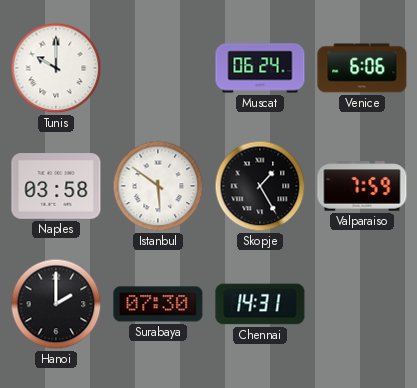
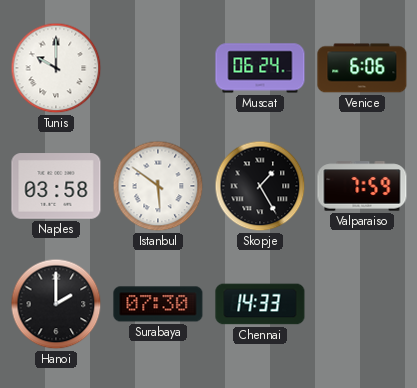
Chennai: 14:31 -> 14:33
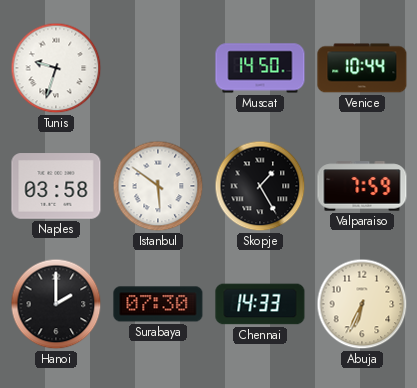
Tunis: 10:00 -> 9:33
Muscat: 06:24 -> 14:50
Venice: 6:06 -> 10:44
Abuja: none -> 6:34
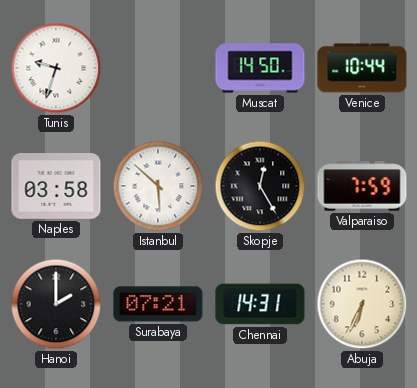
Istanbul: 5:51 -> 5:52
Skopje: 1:25 -> 12:25
Surabaya: 07:30 -> 07:21
Chennai: 14:33 -> 14:31
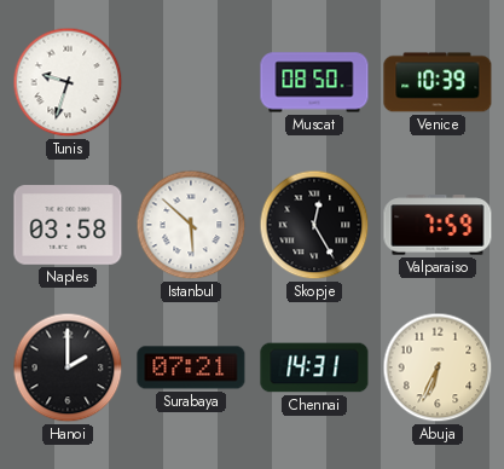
Muscat: 14:50 -> 08:50
Venice: 10:44 -> 10:39
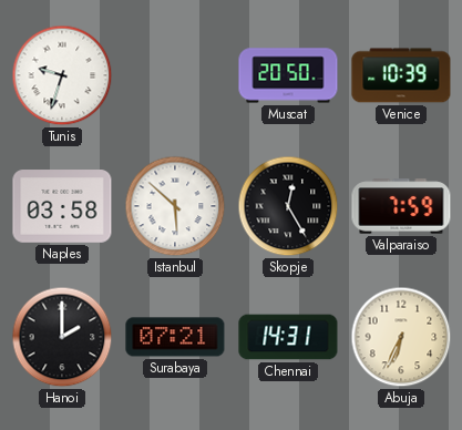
Muscat: 08:50 -> 20:50
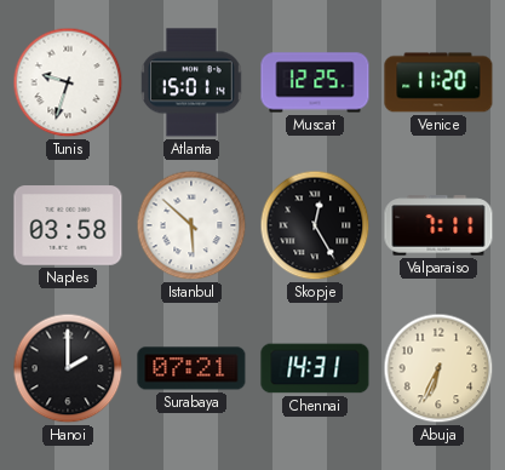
Atlanta: none -> 15:01
Muscat: 20:50 -> 12:25
Venice: 10:39 -> 11:20
Valparaiso: 7:59 -> 7:11
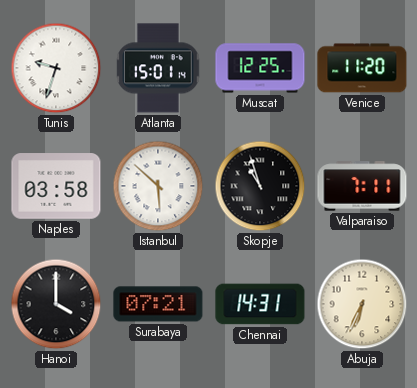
Skopje: 12:25 -> 10:57
Hanoi: 2:00 -> 4:00
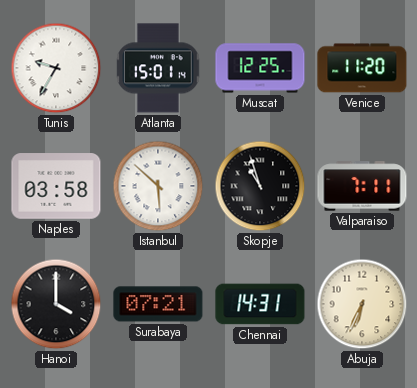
Tunis: 9:33 -> 9:35
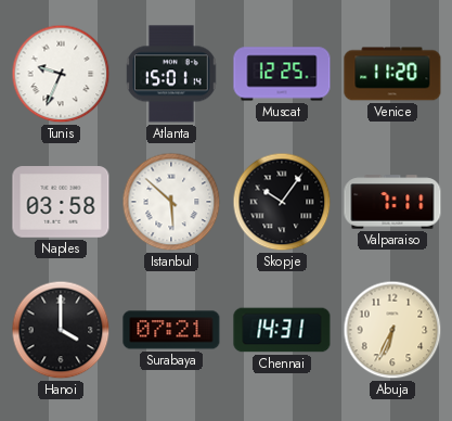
Tunis: 9:35 -> 9:34
Skopje: 10:57 -> 10:06
